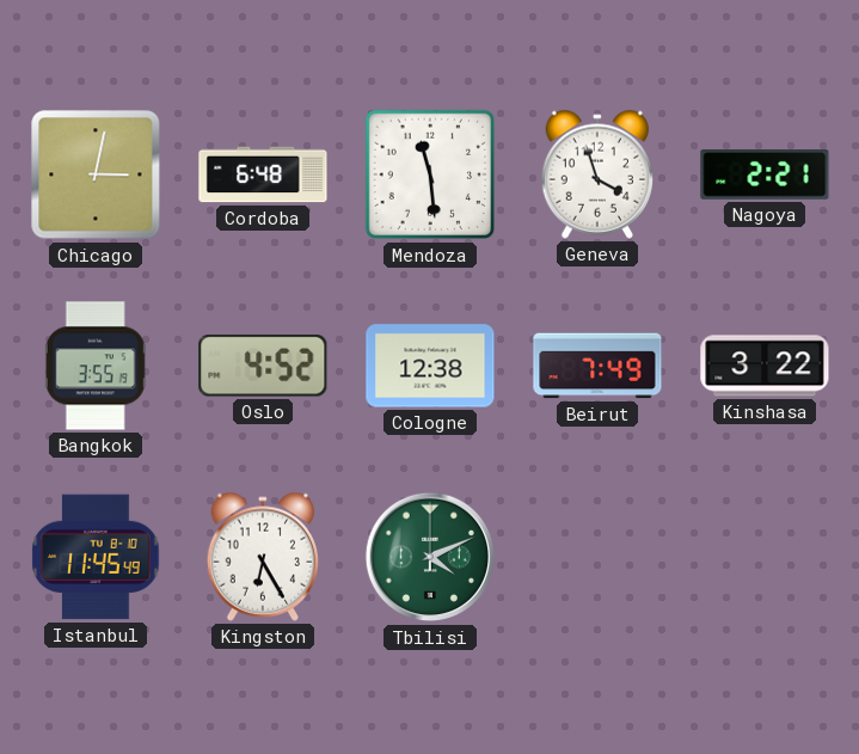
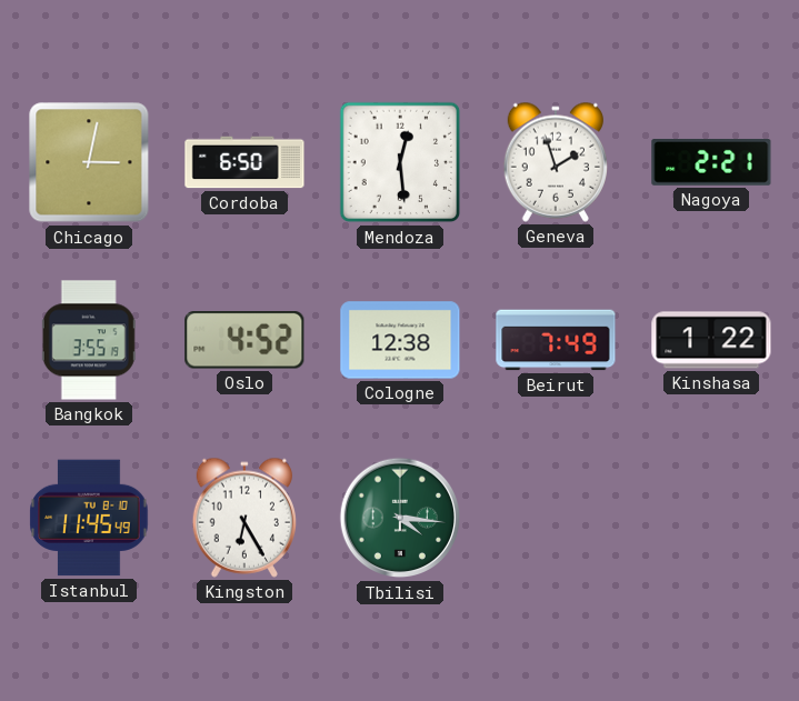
Cordoba: 6:48 -> 6:50
Mendoza: 11:29 -> 12:29
Geneva: 3:57 -> 1:57
Kinshasa: 3:22 -> 1:22
Tbilisi: 4:11 -> 4:16
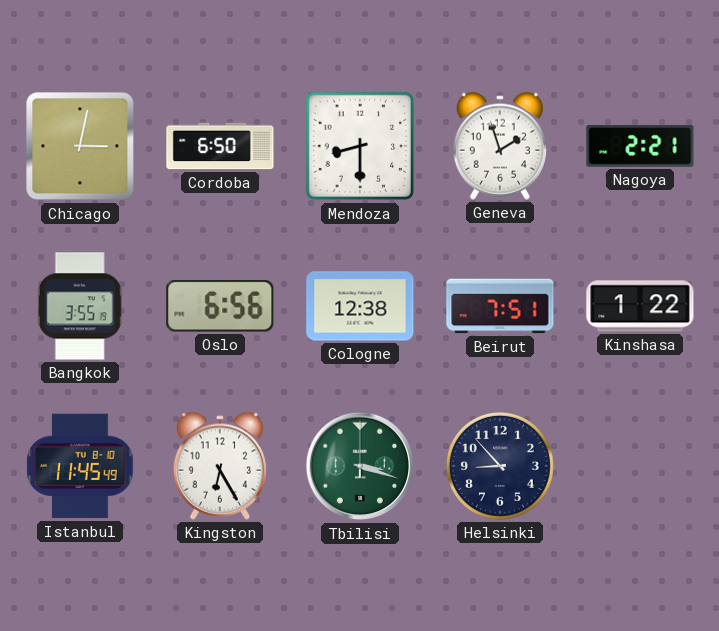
Mendoza: 12:29 -> 8:30
Oslo: 4:52 -> 6:56
Beirut: 7:49 -> 7:51
Tbilisi: 4:16 -> 3:18
Helsinki: none -> 8:53
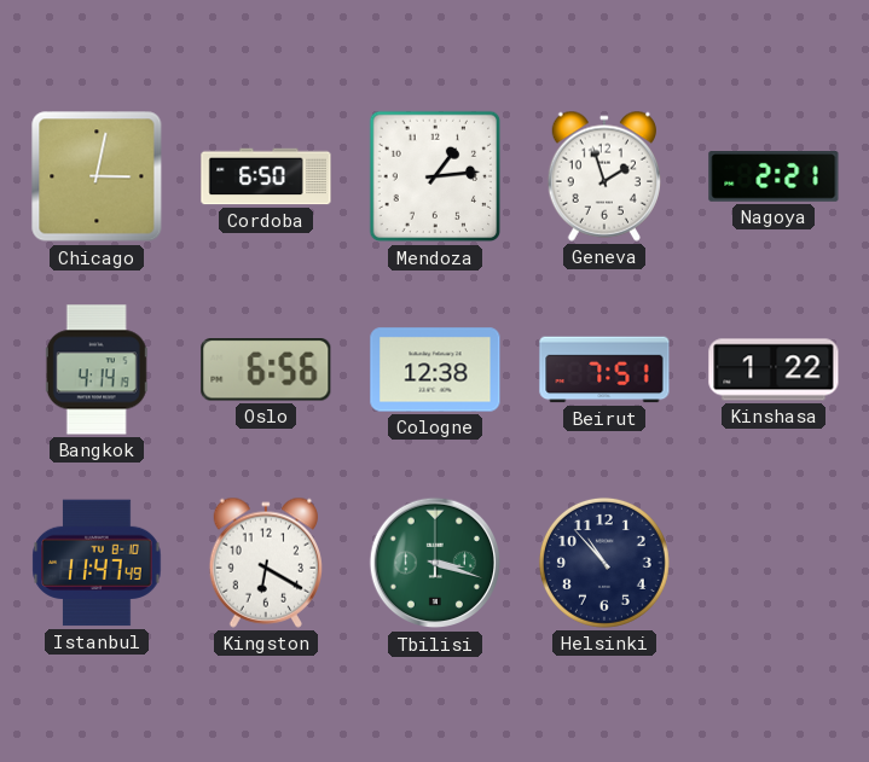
Mendoza: 8:30 -> 1:14
Bangkok: 3:55 -> 4:14
Istanbul: 11:45 -> 11:47
Kingston: 6:25 -> 6:20
Helsinki: 8:53 -> 10:53
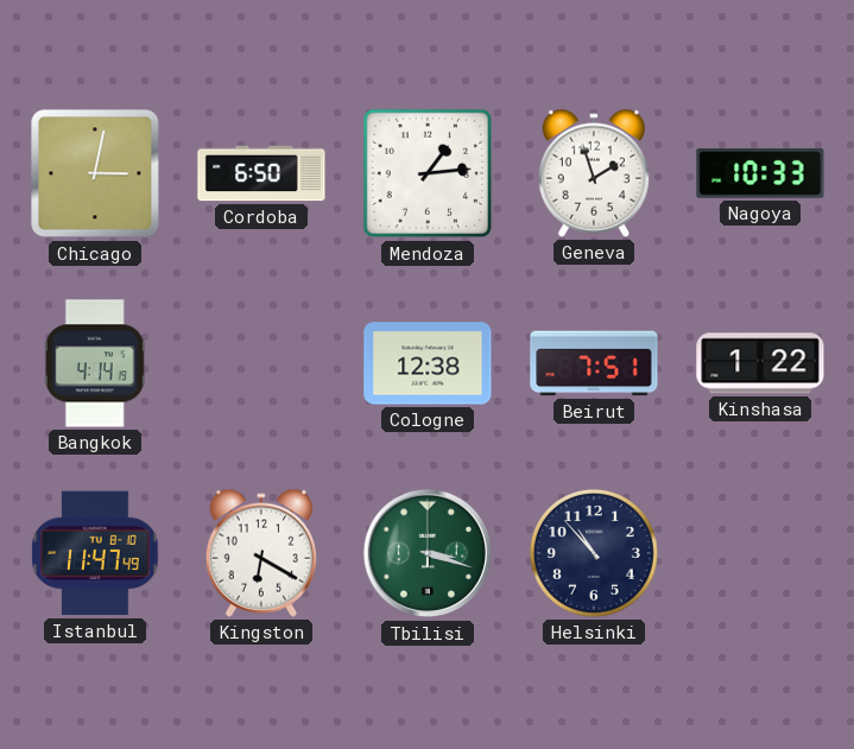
Nagoya: 2:21 -> 10:33
Oslo: 6:56 -> none
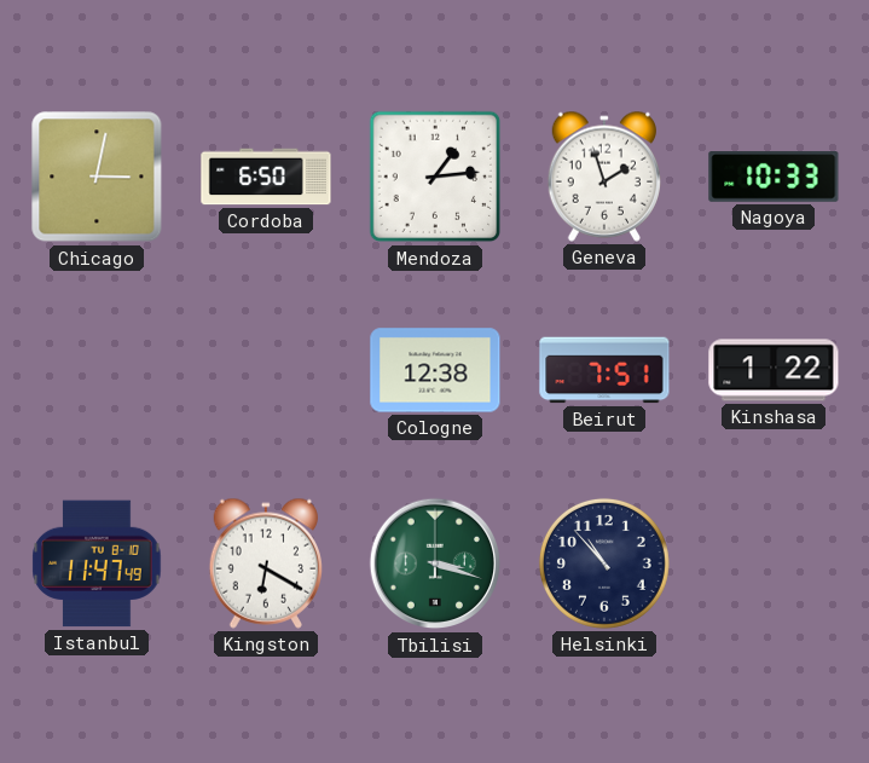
Bangkok: 4:14 -> none
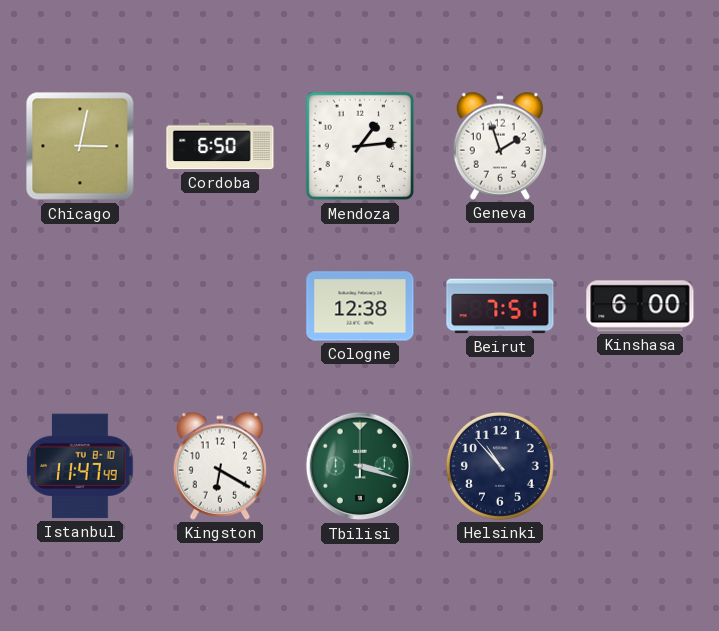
Nagoya: 10:33 -> none
Kinshasa: 1:22 -> 6:00
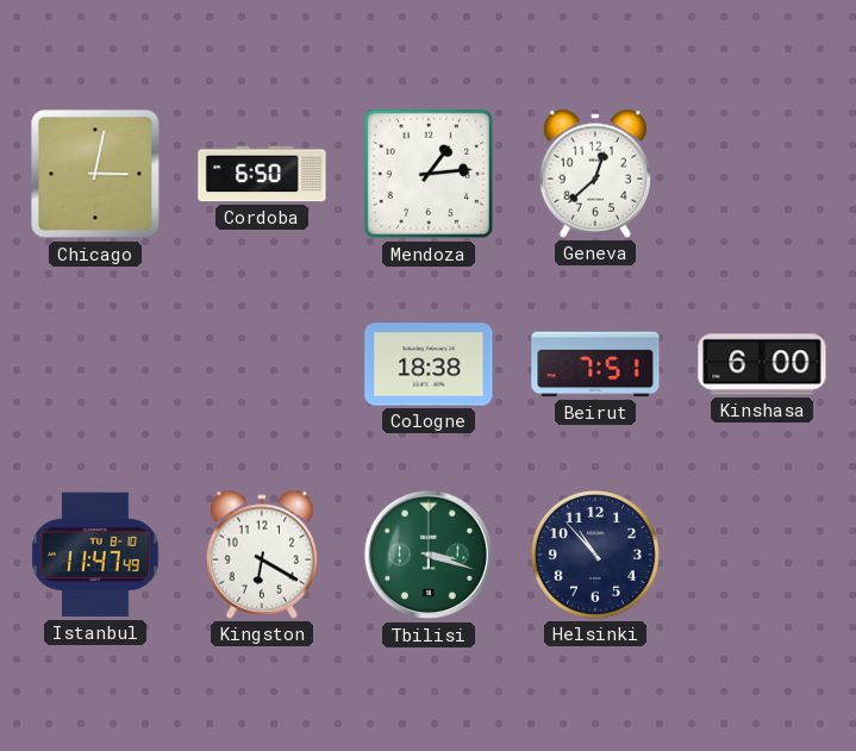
Geneva: 1:57 -> 12:38
Cologne: 12:38 -> 18:38
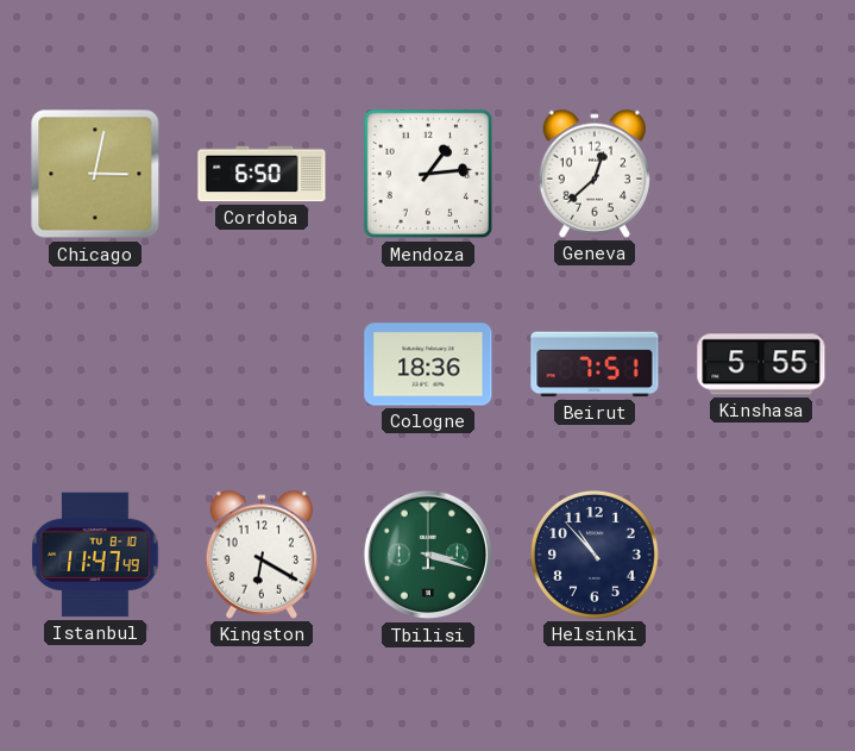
Cologne: 18:38 -> 18:36
Kinshasa: 6:00 -> 5:55
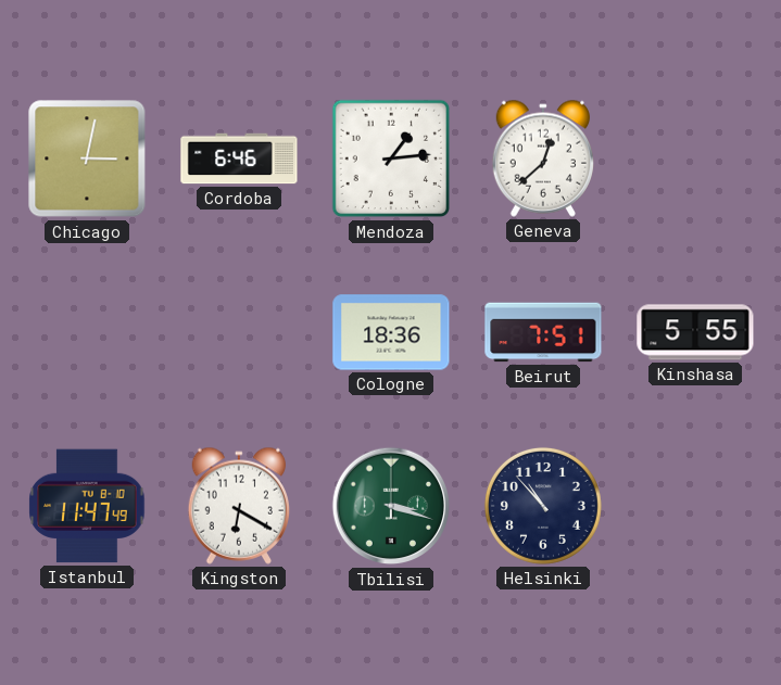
Cordoba: 6:50 -> 6:46
